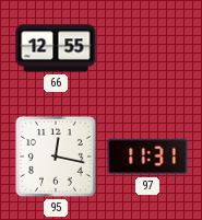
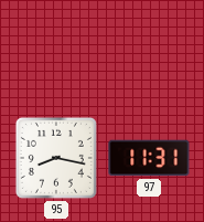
66: 12:55 -> none
95: 12:17 -> 8:17
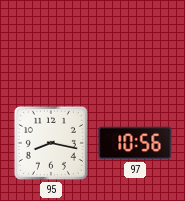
97: 11:31 -> 10:56
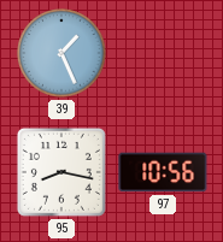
39: none -> 1:26
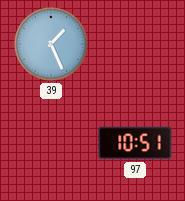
95: 8:17 -> none
97: 10:56 -> 10:51
